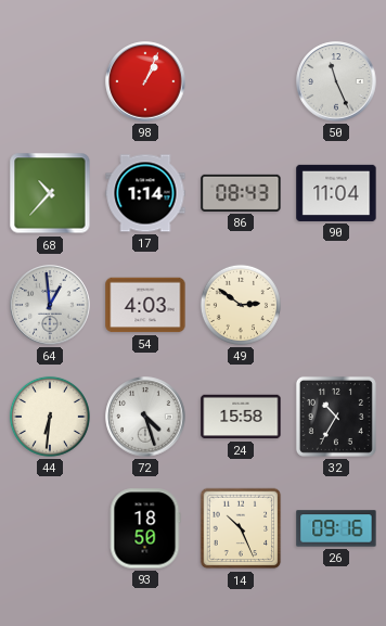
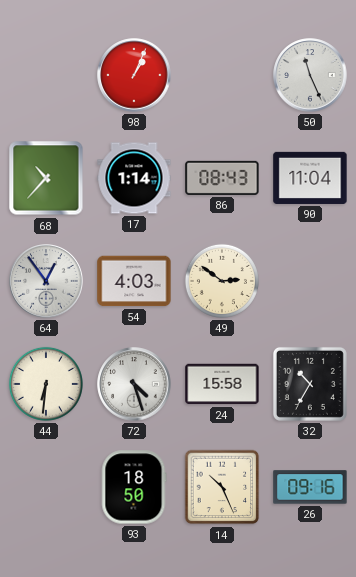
64: 12:59 -> 12:54
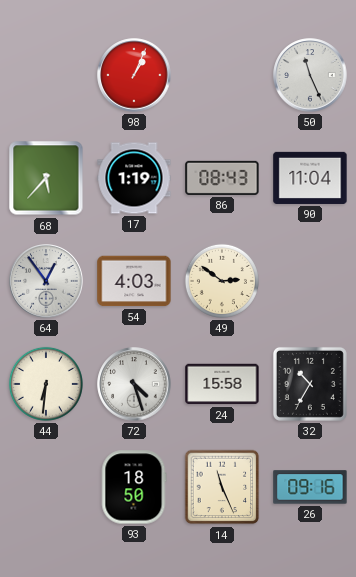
68: 10:37 -> 5:37
17: 1:14 -> 1:19
14: 10:26 -> 11:26
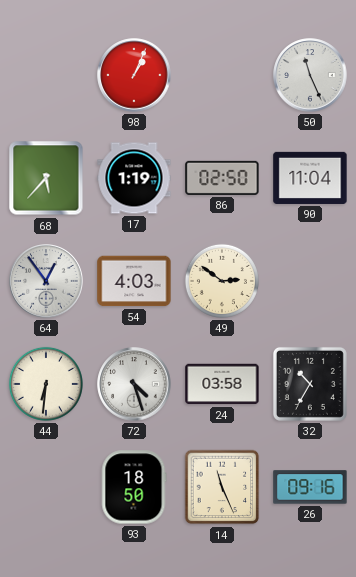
86: 08:43 -> 02:50
24: 15:58 -> 03:58
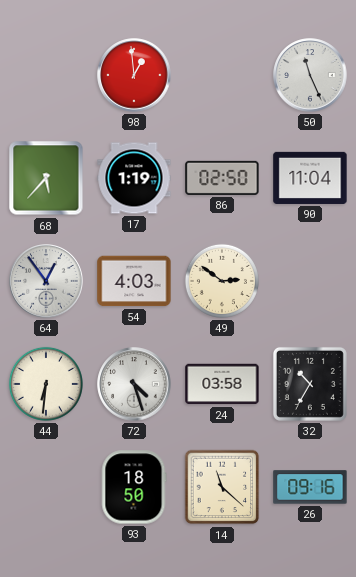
98: 1:04 -> 12:59
14: 11:26 -> 11:22
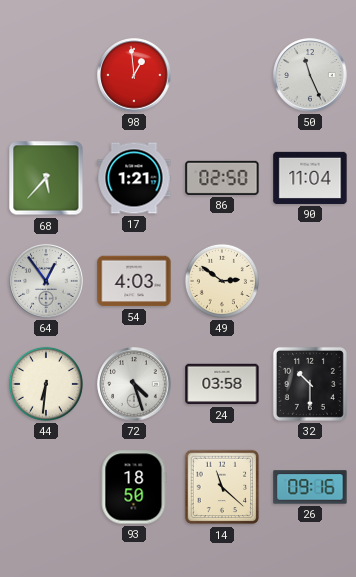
17: 1:19 -> 1:21
32: 10:35 -> 10:30
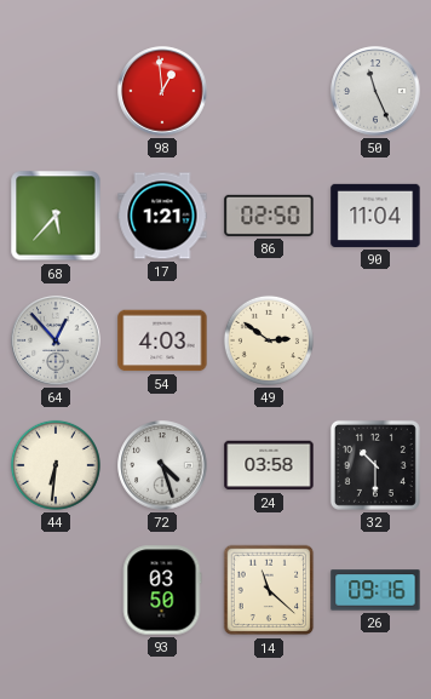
64: 12:54 -> 12:53
93: 18:50 -> 03:50
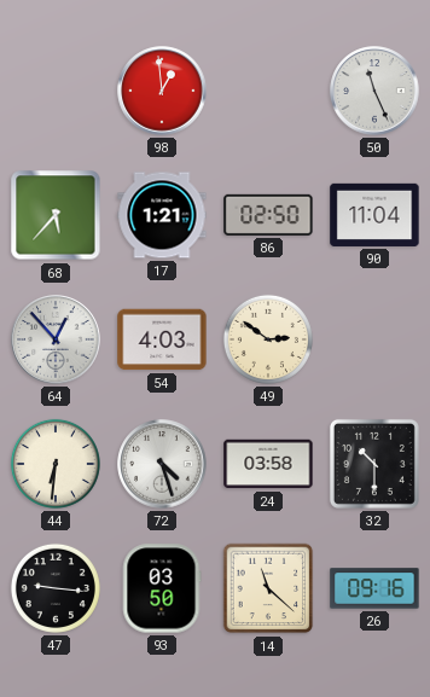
47: none -> 9:16
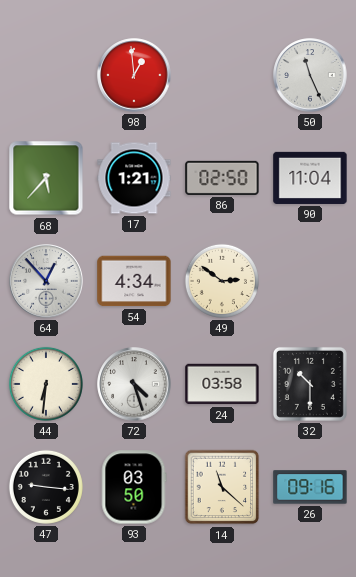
54: 4:03 -> 4:34
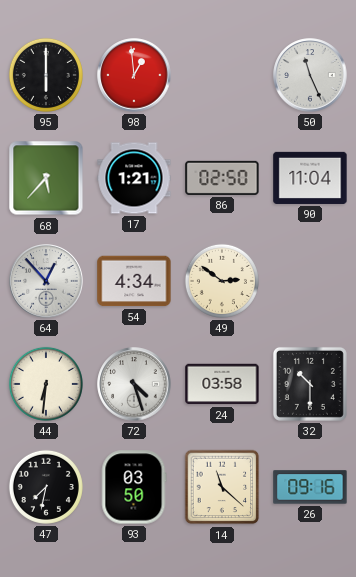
95: none -> 6:00
47: 9:16 -> 7:32
